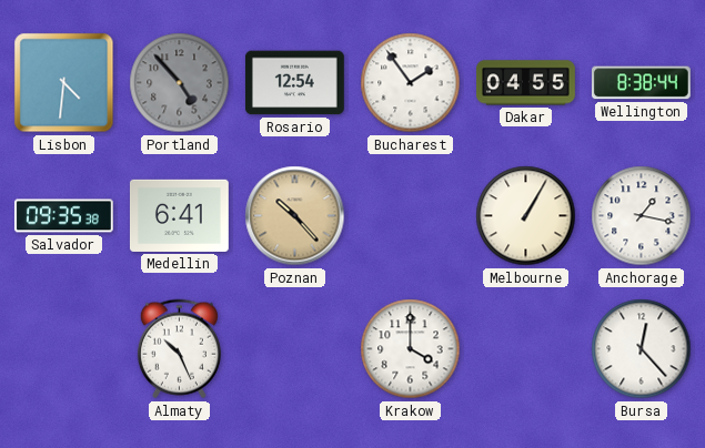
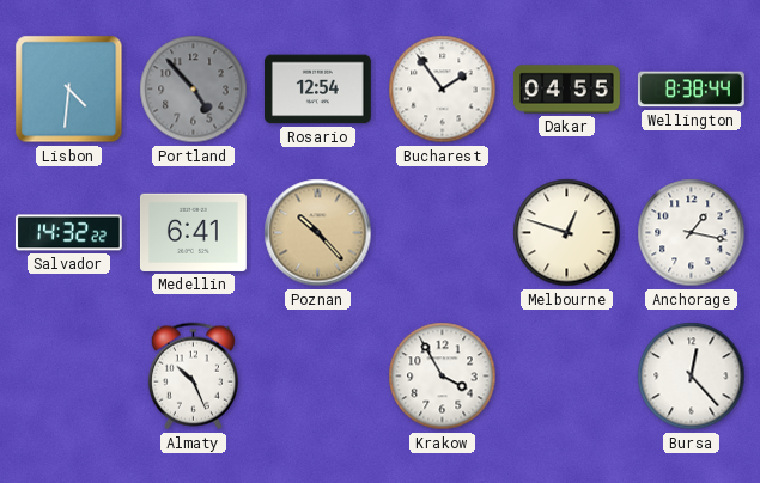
Salvador: 09:35 -> 14:32
Melbourne: 1:05 -> 12:48
Krakow: 4:00 -> 3:55
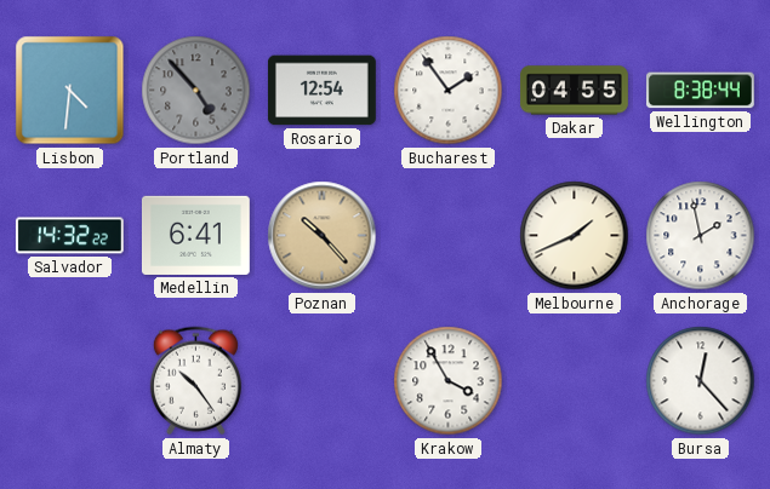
Melbourne: 12:48 -> 1:41
Anchorage: 1:17 -> 1:58
Almaty: 10:26 -> 10:24
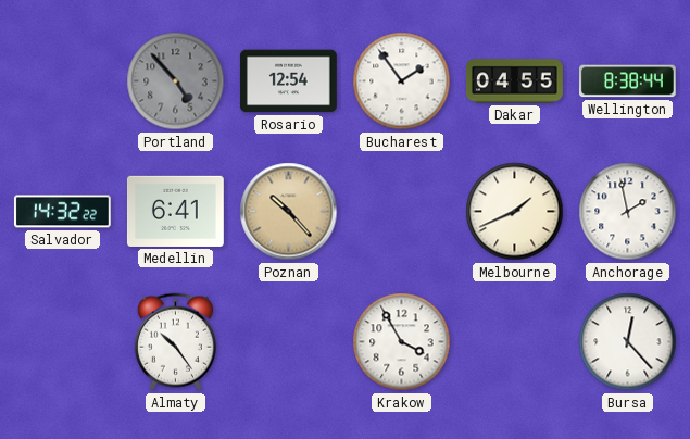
Lisbon: 4:31 -> none
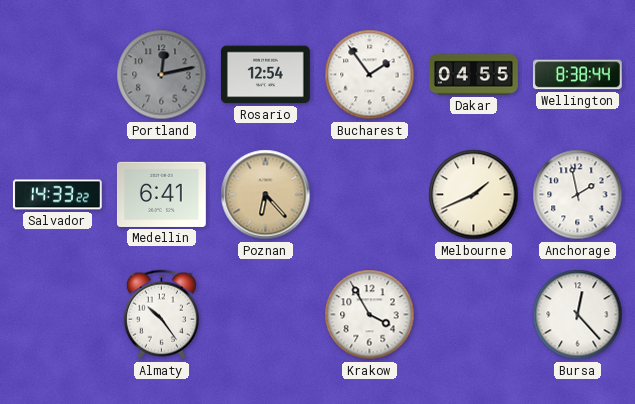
Portland: 4:53 -> 12:13
Salvador: 14:32 -> 14:33
Poznan: 10:23 -> 6:23
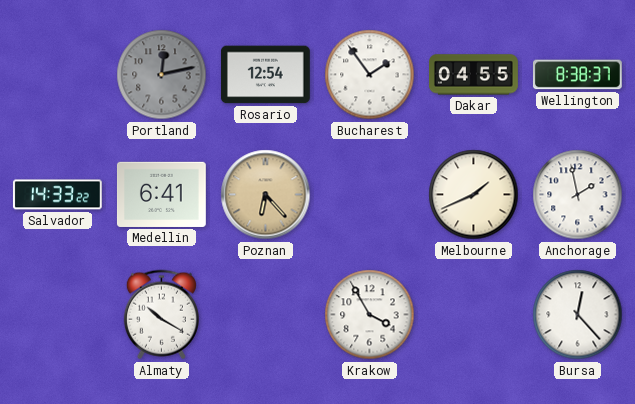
Wellington: 8:38:44 -> 8:38:37
Almaty: 10:24 -> 10:20
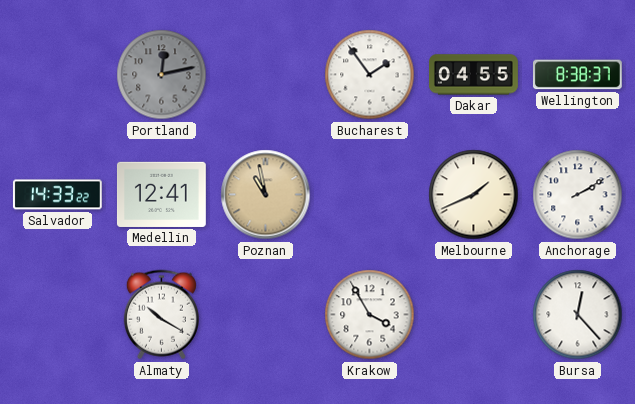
Rosario: 12:54 -> none
Medellin: 6:41 -> 12:41
Poznan: 6:23 -> 10:58
Anchorage: 1:58 -> 2:10
